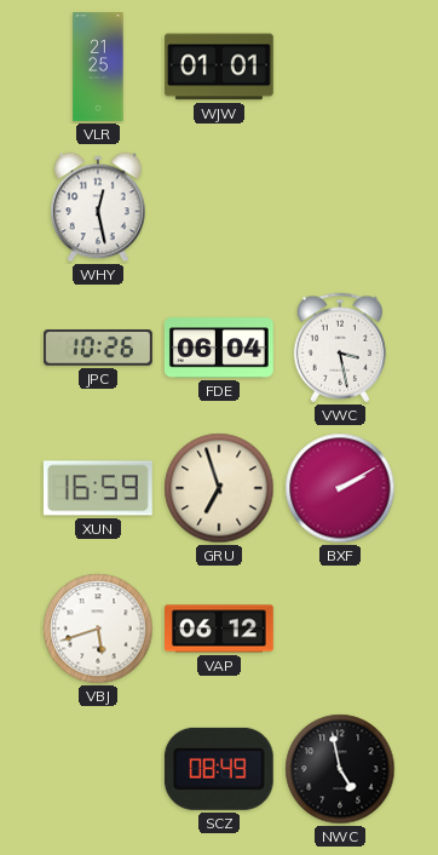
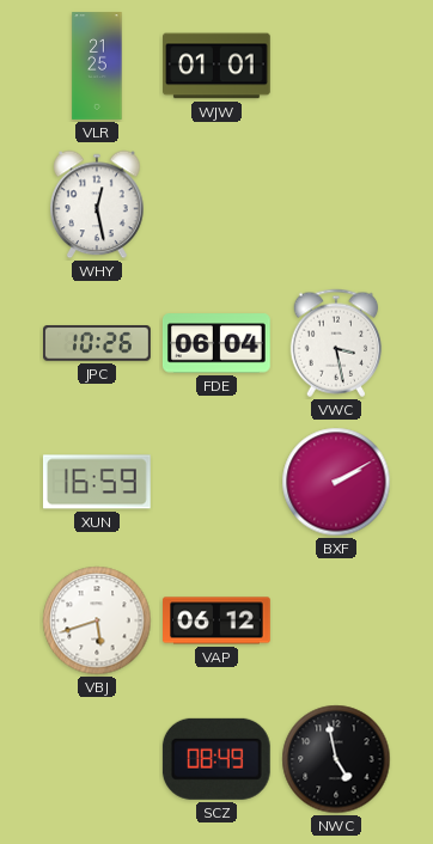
GRU: 6:57 -> none
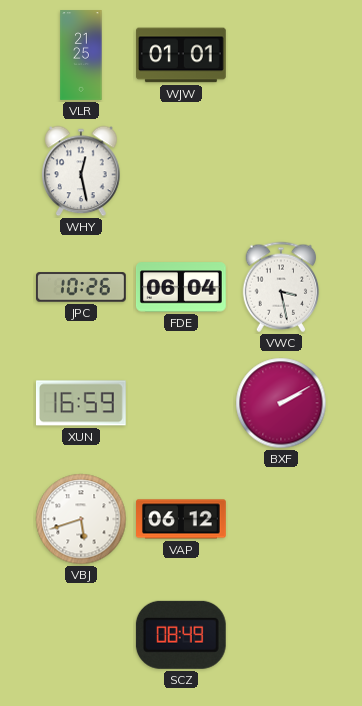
NWC: 4:58 -> none
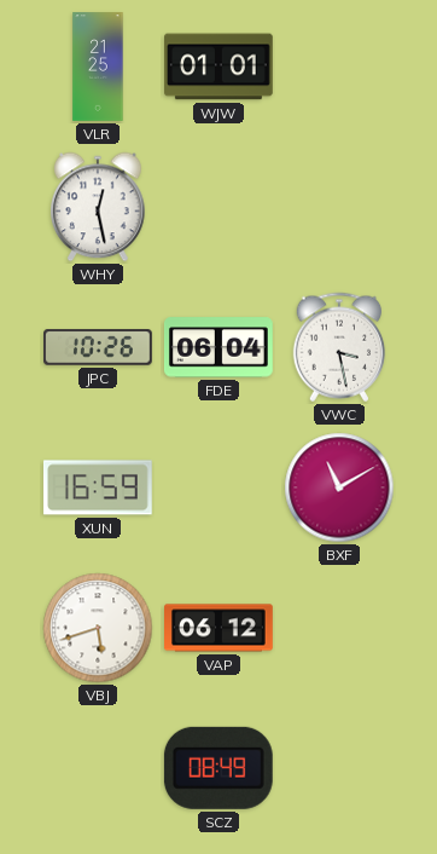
BXF: 2:10 -> 11:10
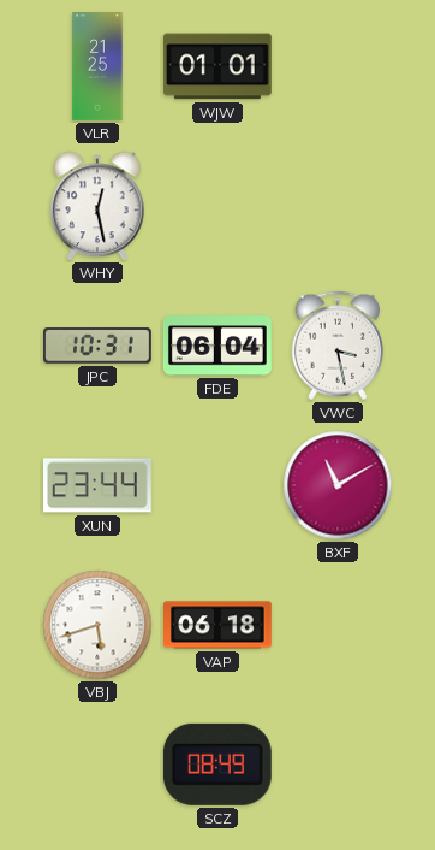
JPC: 10:26 -> 10:31
XUN: 16:59 -> 23:44
VAP: 06:12 -> 06:18
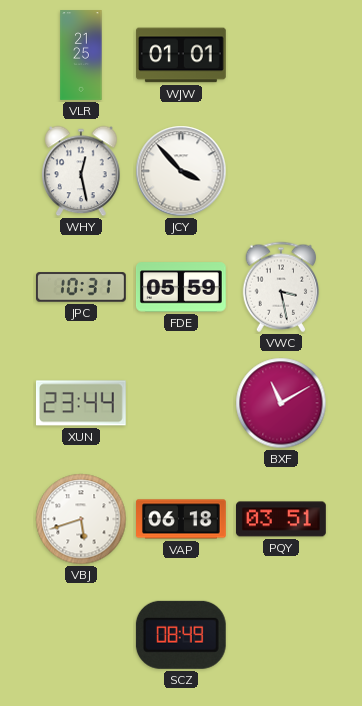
JCY: none -> 3:53
FDE: 06:04 -> 05:59
PQY: none -> 03:51
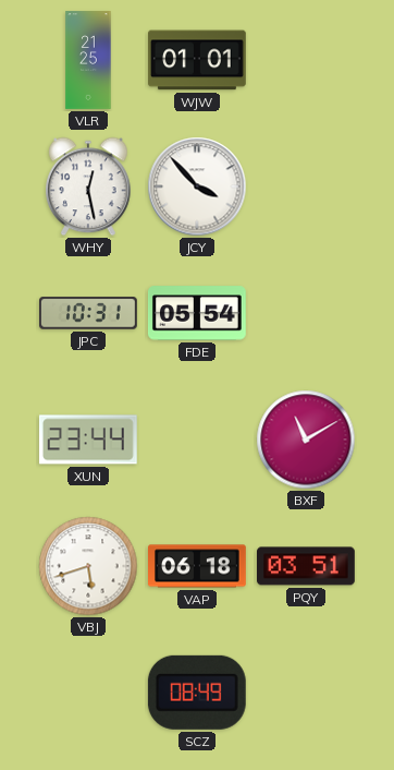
FDE: 05:59 -> 05:54
VWC: 3:28 -> none
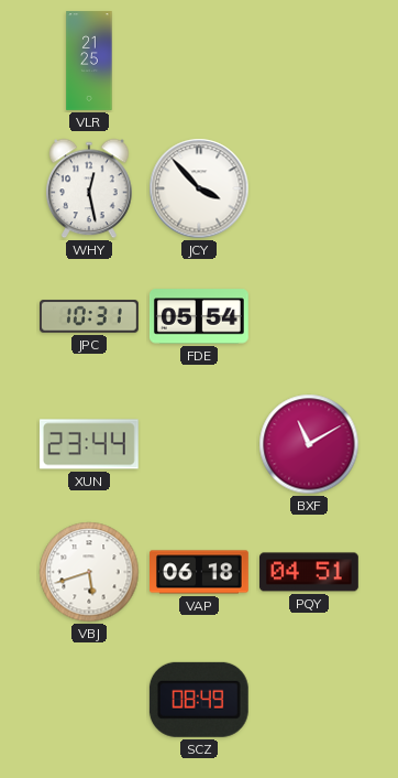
WJW: 01:01 -> none
PQY: 03:51 -> 04:51
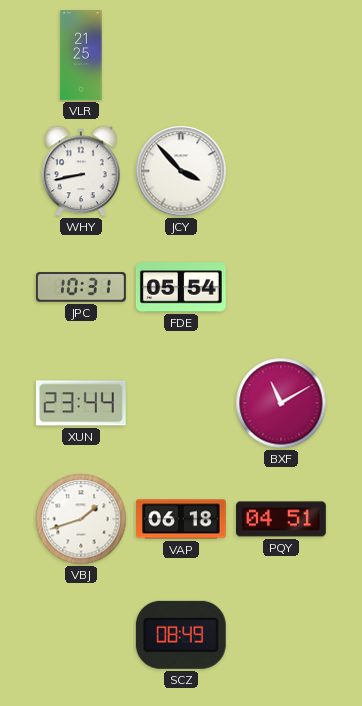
WHY: 12:28 -> 8:43
VBJ: 5:42 -> 1:42
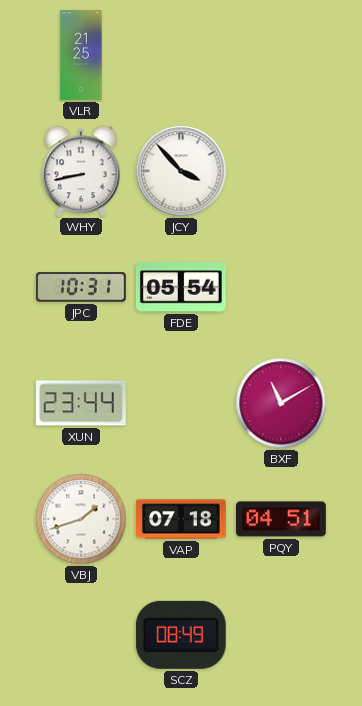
VAP: 06:18 -> 07:18
